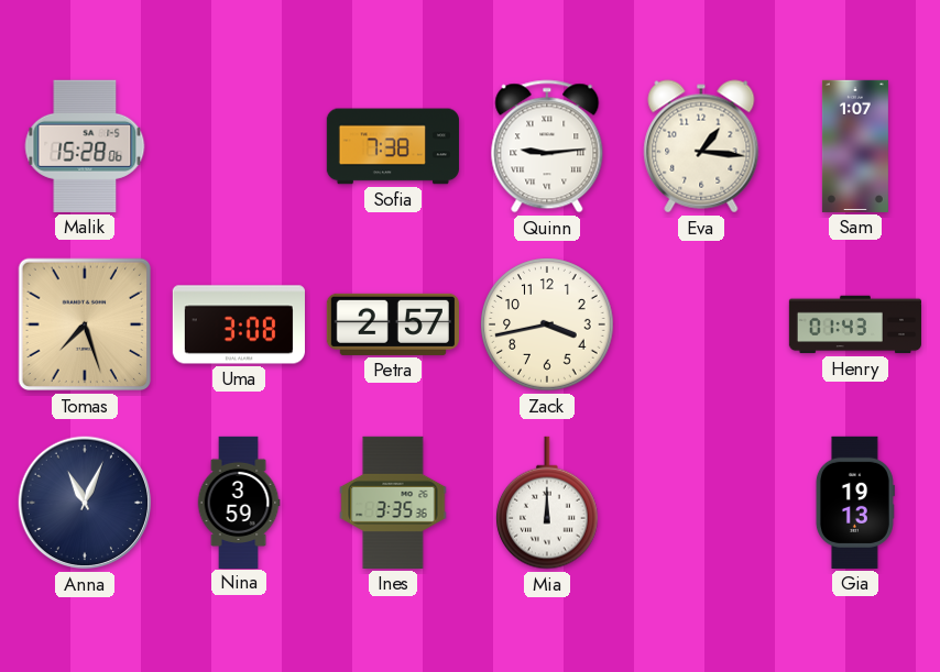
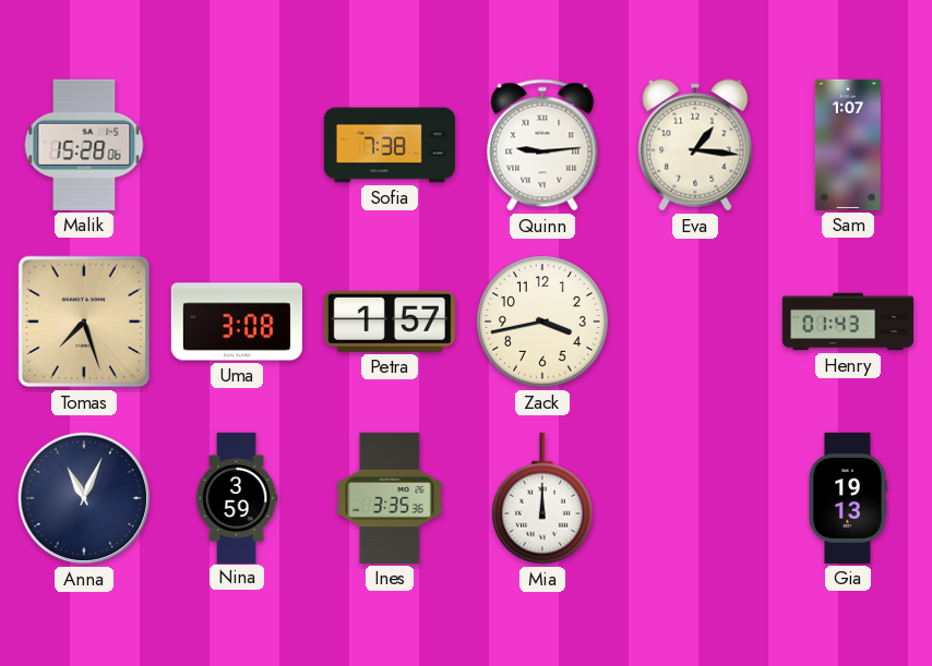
Petra: 2:57 -> 1:57
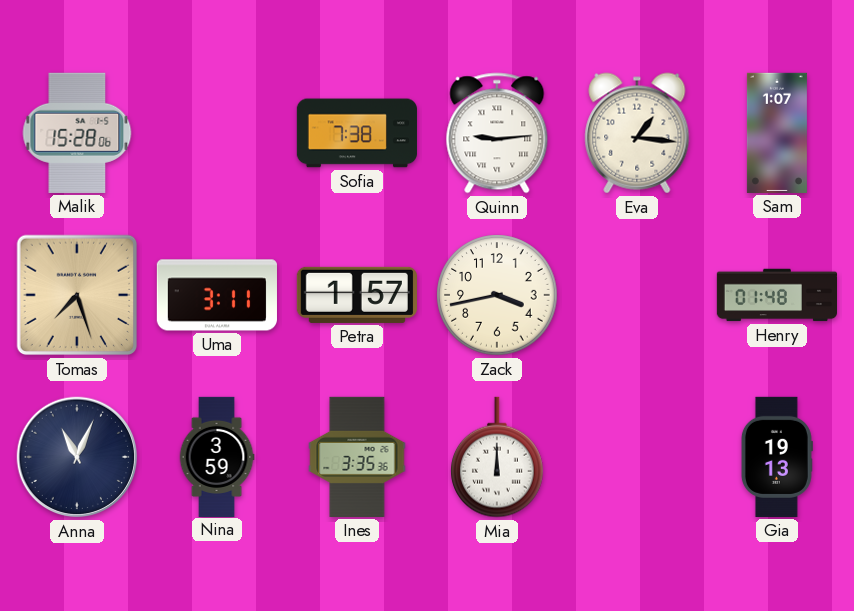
Uma: 3:08 -> 3:11
Henry: 01:43 -> 01:48
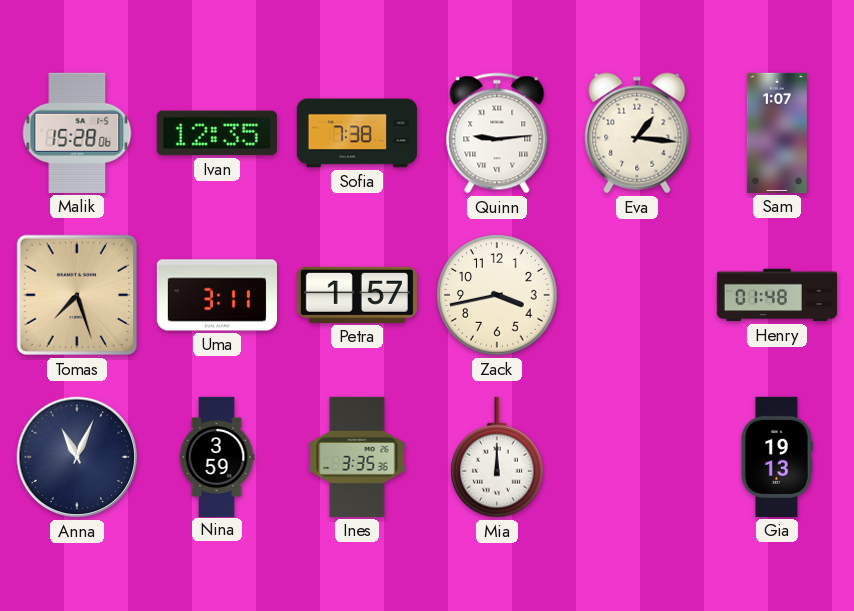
Ivan: none -> 12:35
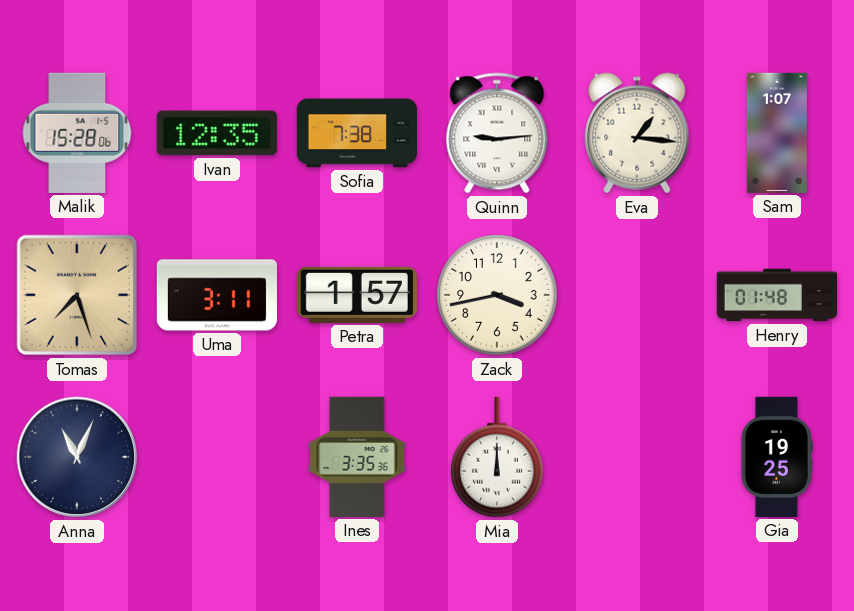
Nina: 3:59 -> none
Gia: 19:13 -> 19:25
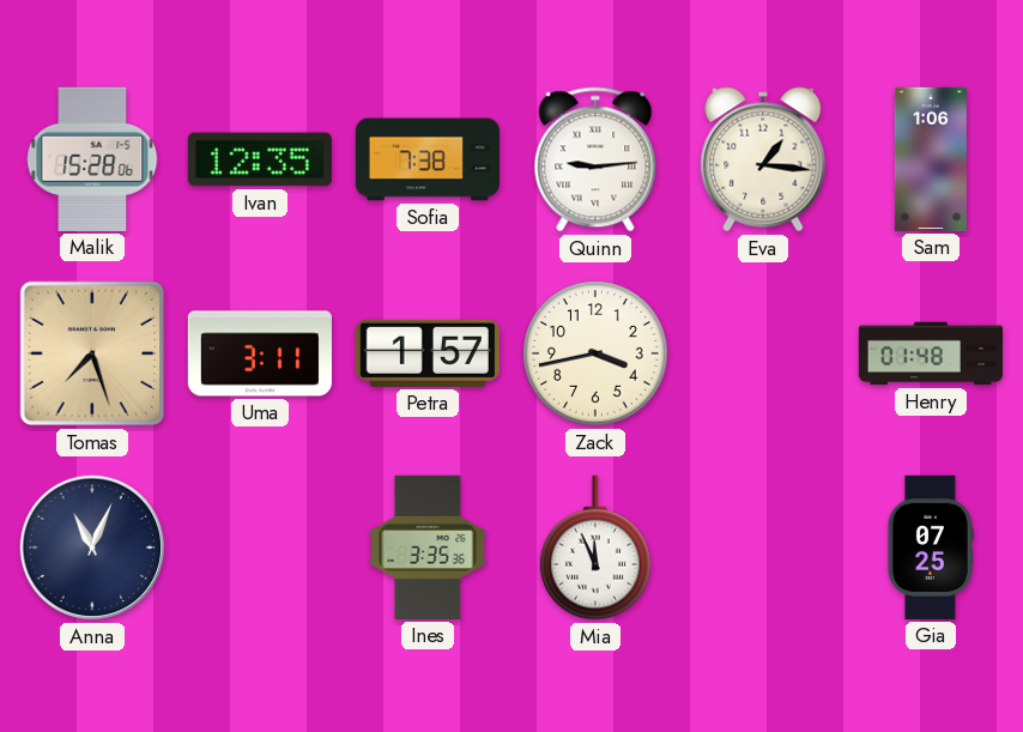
Sam: 1:07 -> 1:06
Mia: 12:00 -> 11:56
Gia: 19:25 -> 07:25
